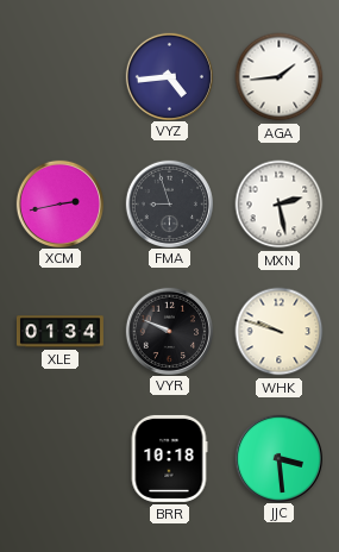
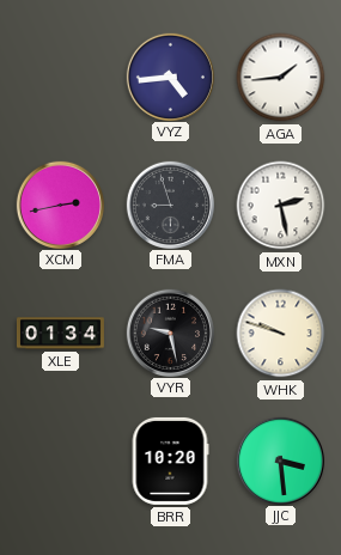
VYR: 9:49 -> 9:28
BRR: 10:18 -> 10:20
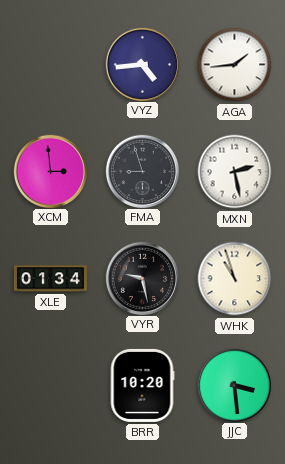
XCM: 2:43 -> 2:59
WHK: 9:48 -> 10:57
